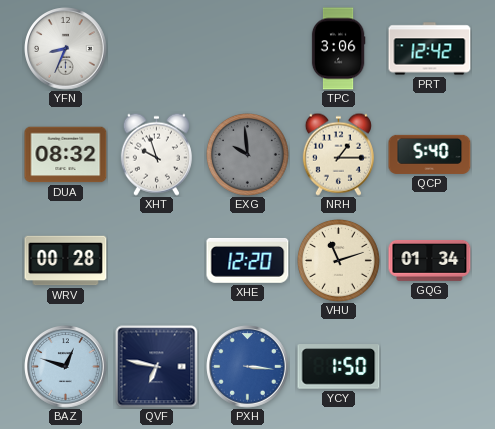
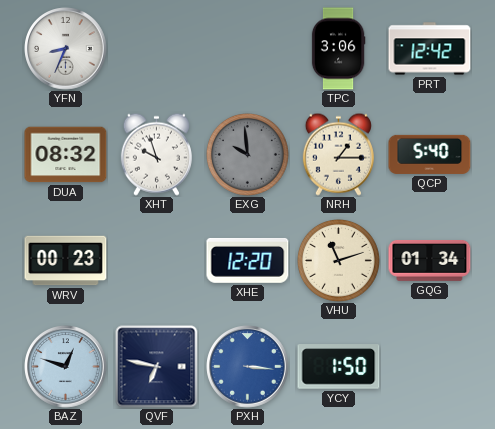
WRV: 00:28 -> 00:23
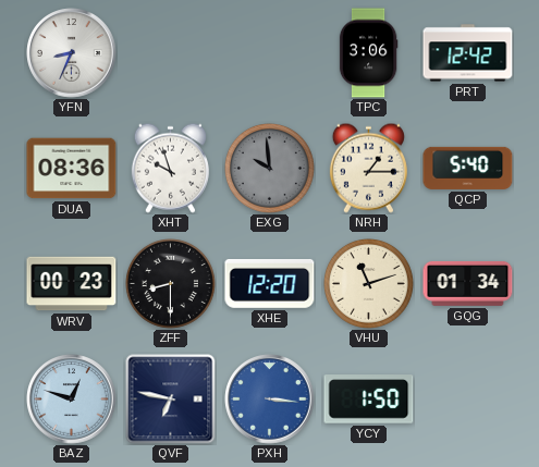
DUA: 08:32 -> 08:36
ZFF: none -> 8:30
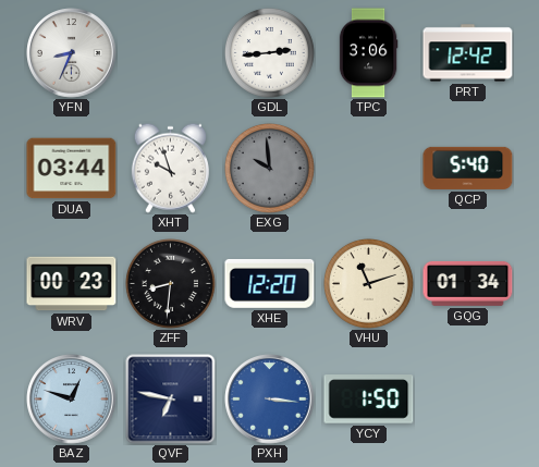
GDL: none -> 2:44
DUA: 08:36 -> 03:44
NRH: 1:15 -> none
ZFF: 8:30 -> 8:31
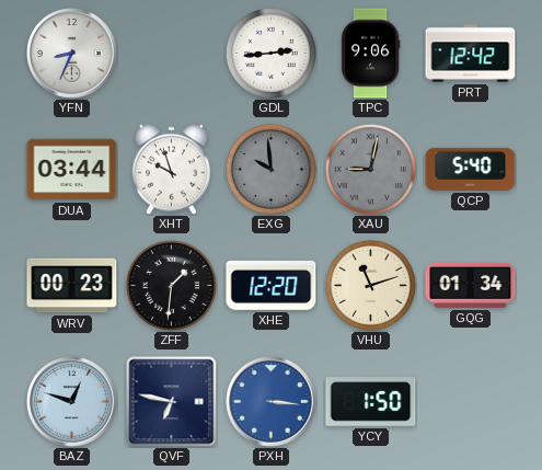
TPC: 3:06 -> 9:06
XAU: none -> 9:02
ZFF: 8:31 -> 1:31
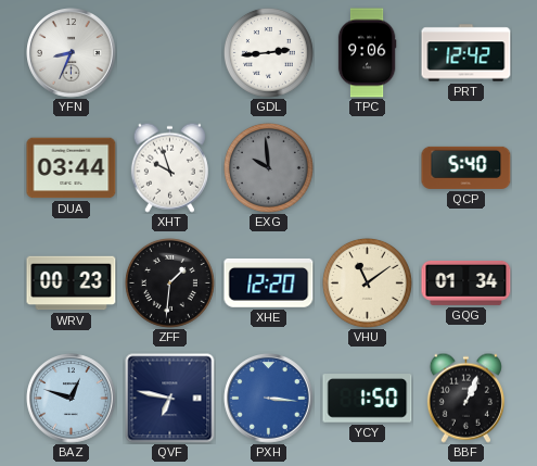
XAU: 9:02 -> none
VHU: 11:12 -> 11:09
BBF: none -> 1:04
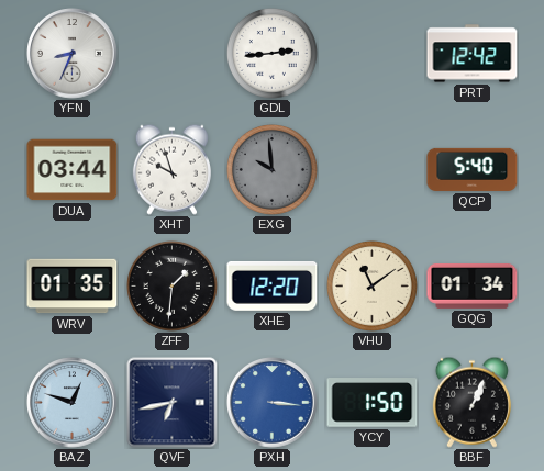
TPC: 9:06 -> none
WRV: 00:23 -> 01:35
QVF: 6:47 -> 6:43
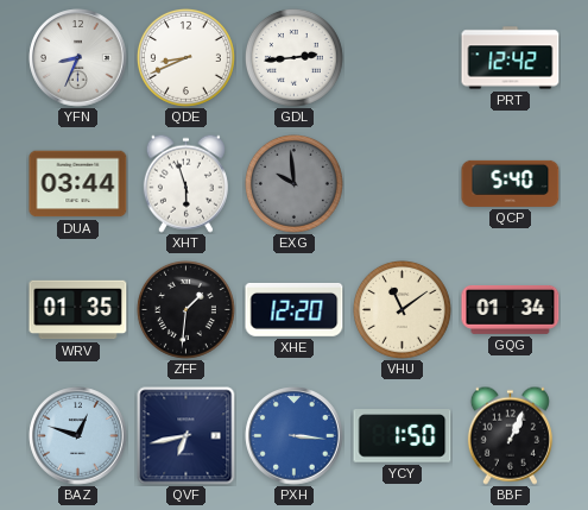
QDE: none -> 8:41
XHT: 9:57 -> 5:57
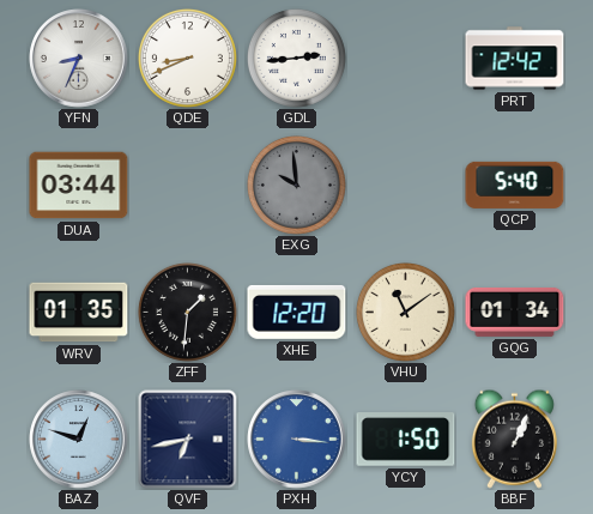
XHT: 5:57 -> none
